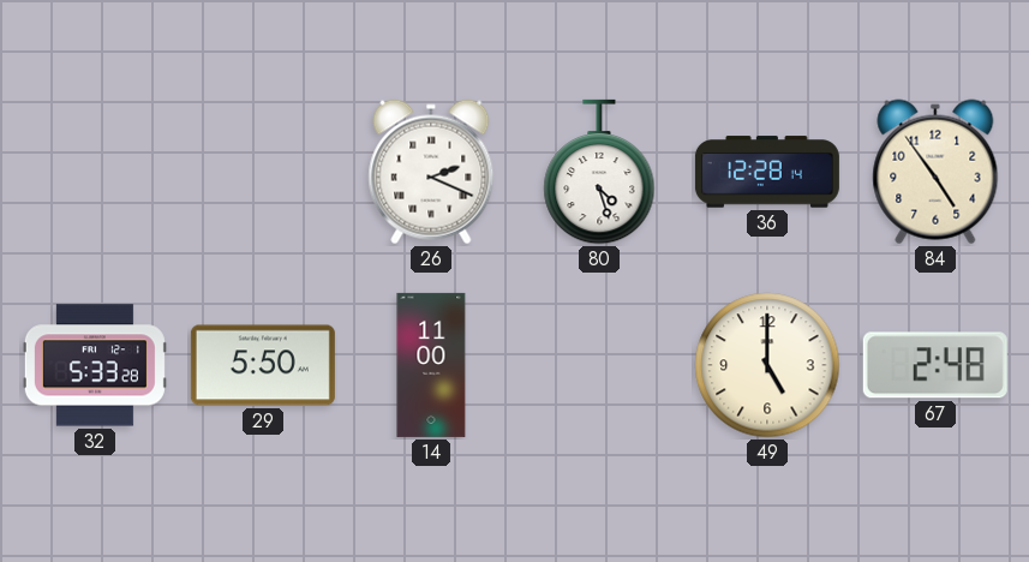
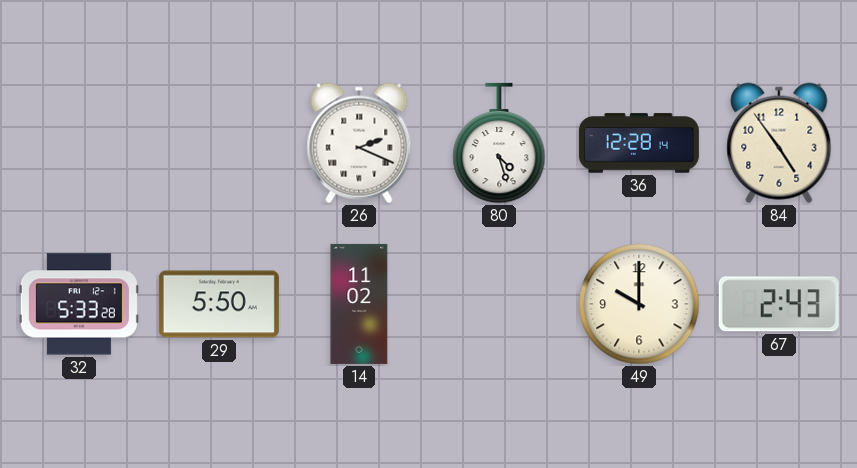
14: 11:00 -> 11:02
49: 5:00 -> 10:00
67: 2:48 -> 2:43
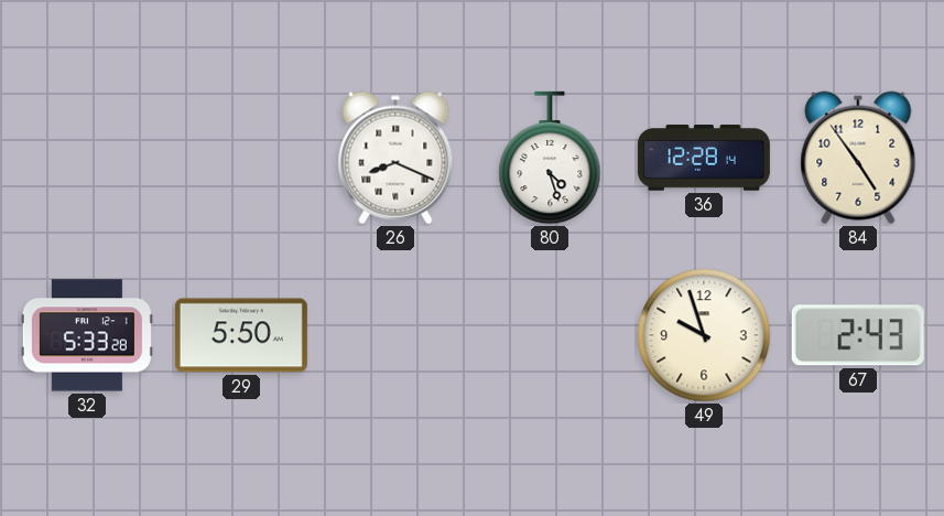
26: 2:19 -> 8:19
14: 11:02 -> none
49: 10:00 -> 9:57
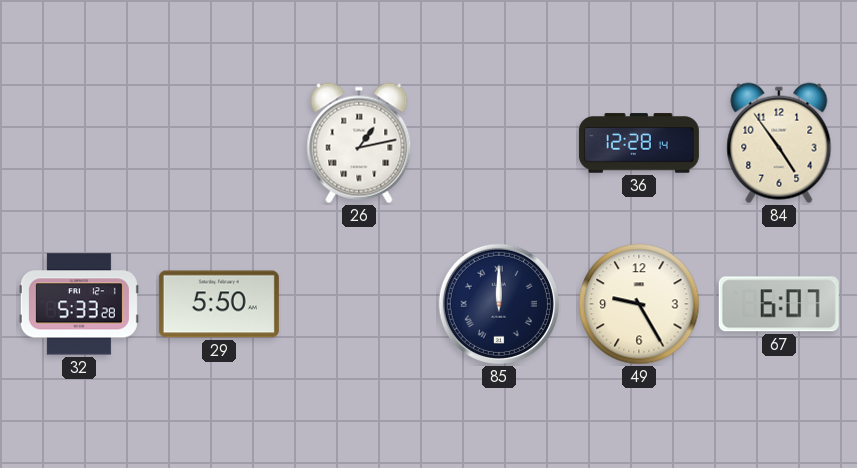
26: 8:19 -> 1:13
80: 4:27 -> none
85: none -> 12:00
49: 9:57 -> 9:25
67: 2:43 -> 6:07
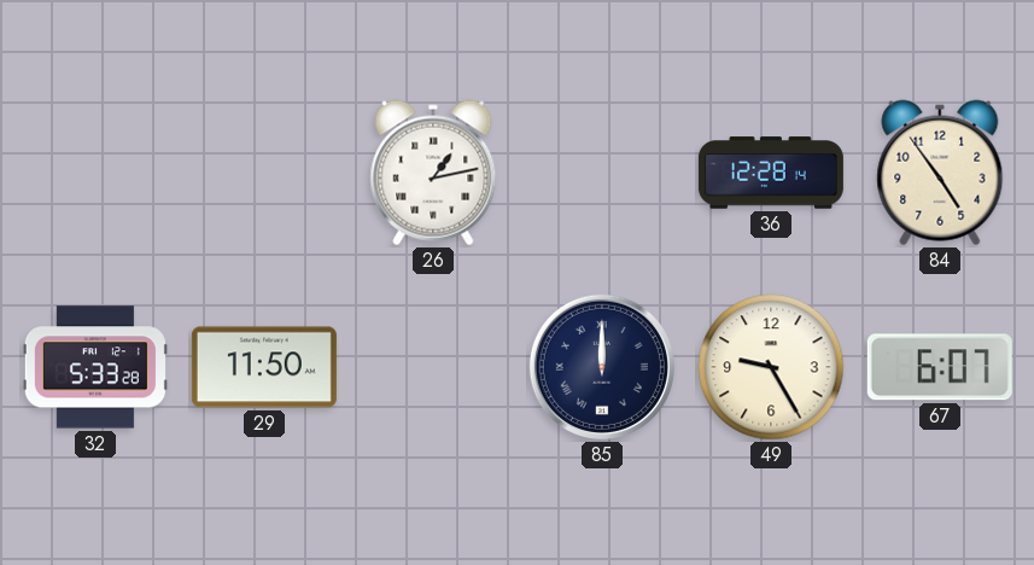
29: 5:50 -> 11:50
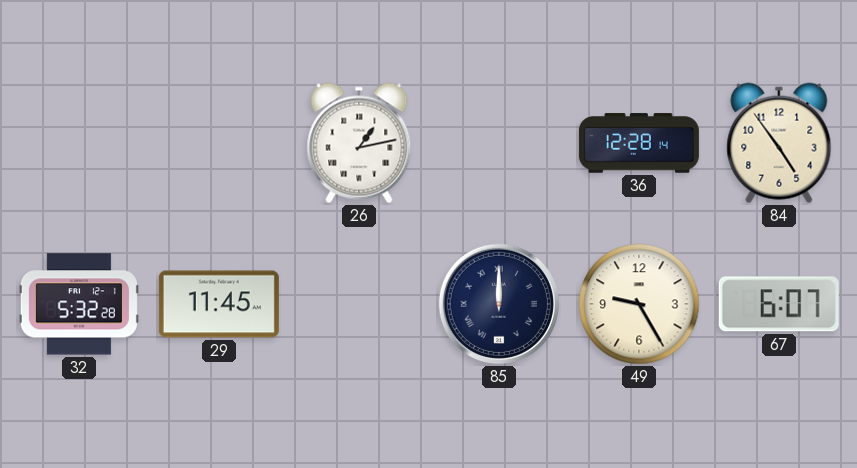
32: 5:33 -> 5:32
29: 11:50 -> 11:45
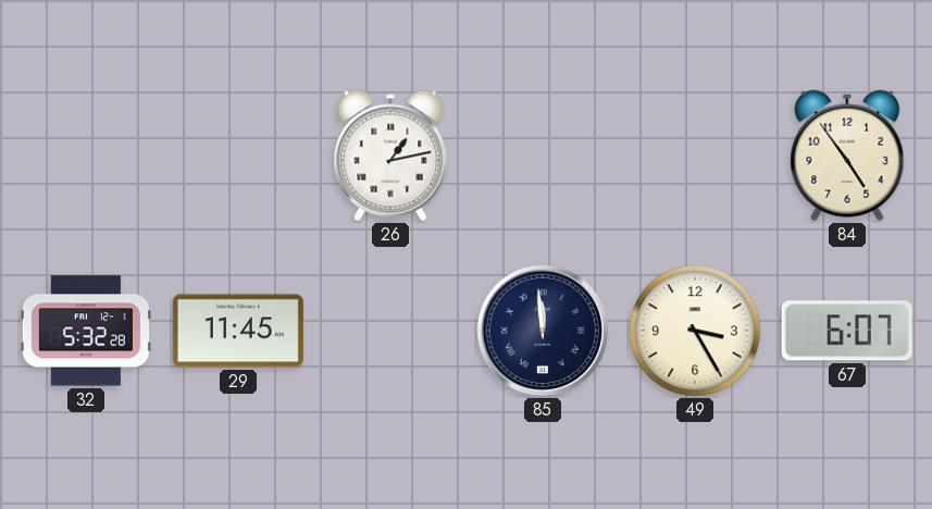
36: 12:28 -> none
85: 12:00 -> 11:59
49: 9:25 -> 3:25
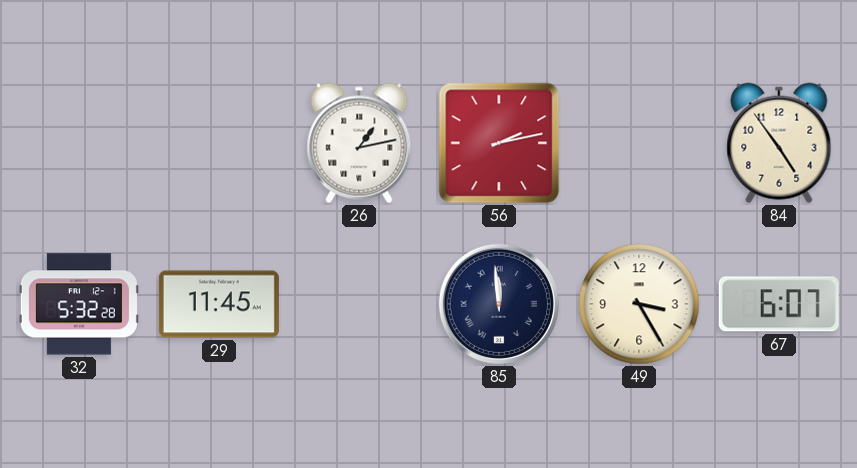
56: none -> 2:13
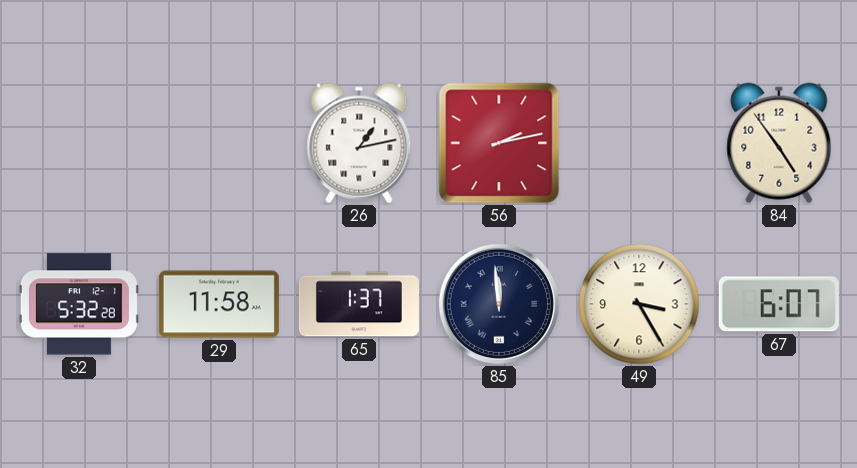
29: 11:45 -> 11:58
65: none -> 1:37
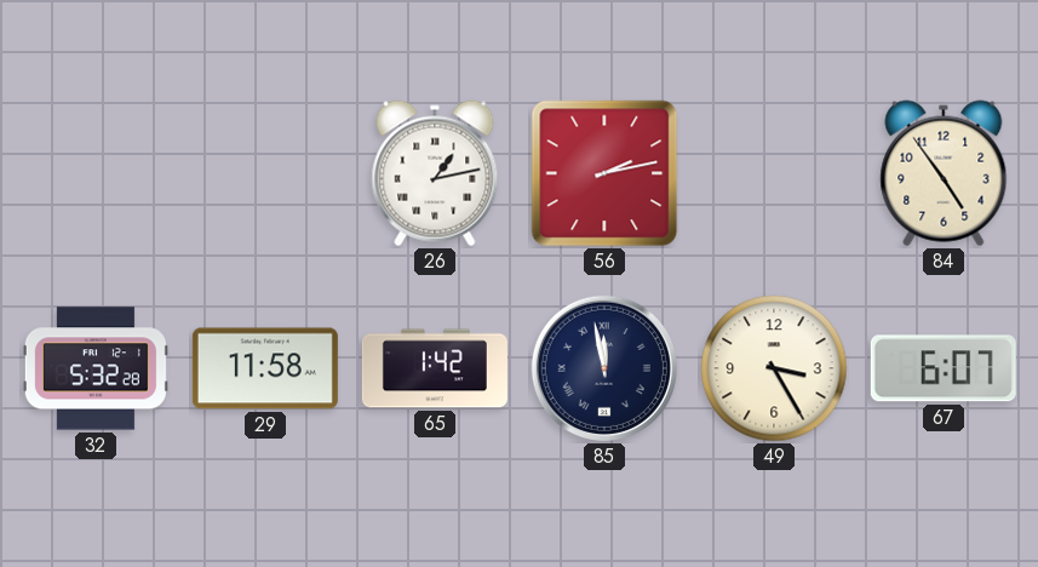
65: 1:37 -> 1:42
85: 11:59 -> 11:58
